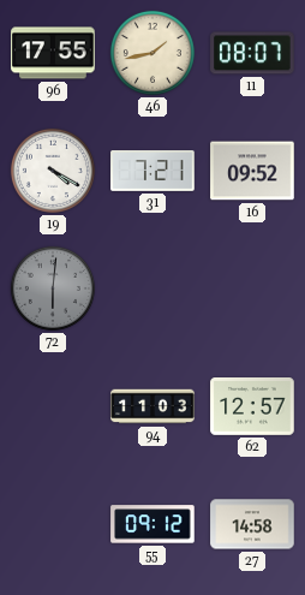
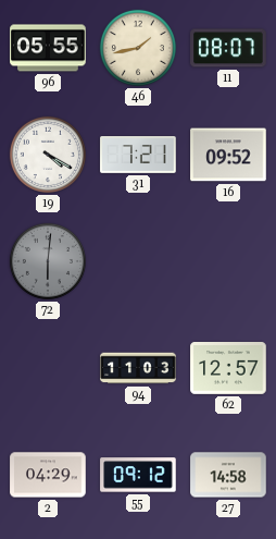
96: 17:55 -> 05:55
2: none -> 04:29
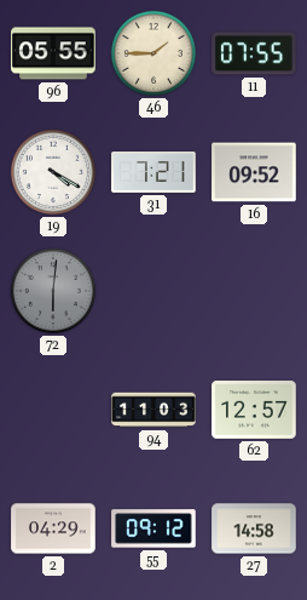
46: 1:43 -> 1:45
11: 08:07 -> 07:55
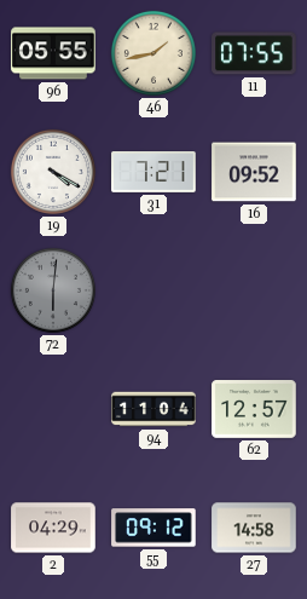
46: 1:45 -> 1:43
94: 11:03 -> 11:04
